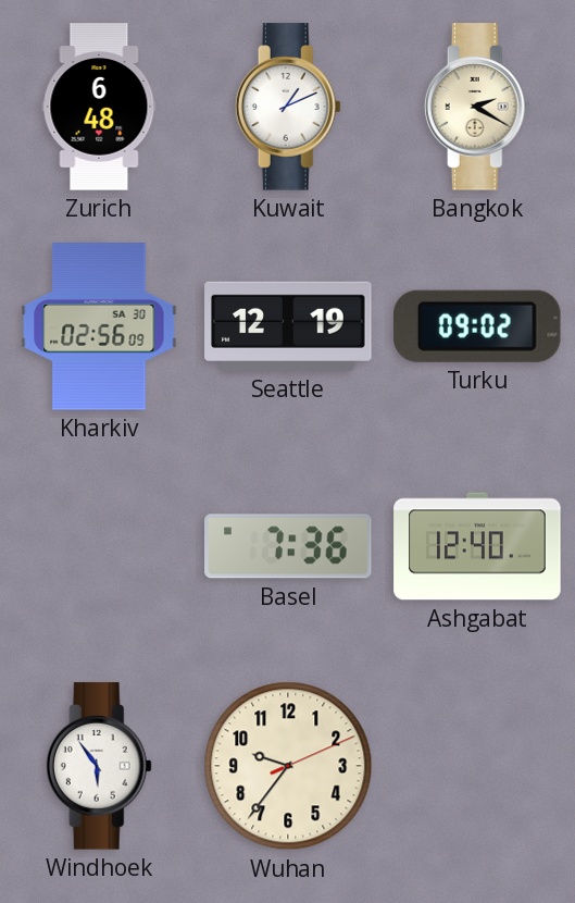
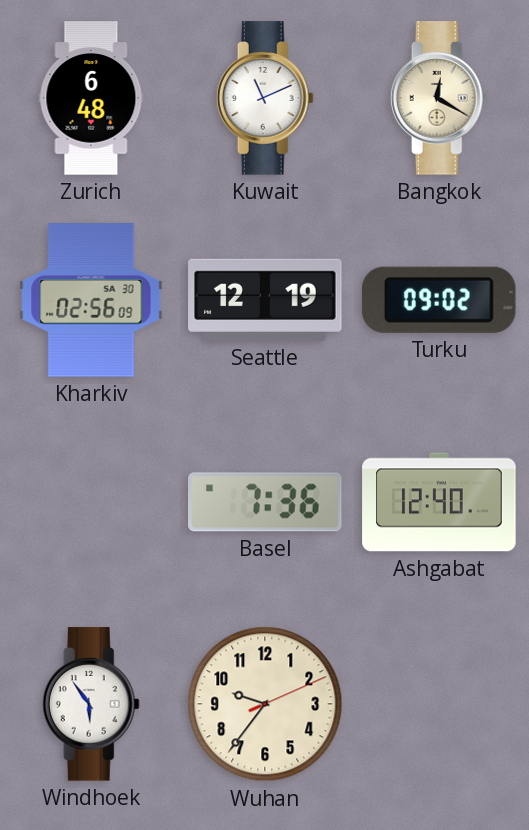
Kuwait: 1:11 -> 11:11
Bangkok: 2:20 -> 12:20
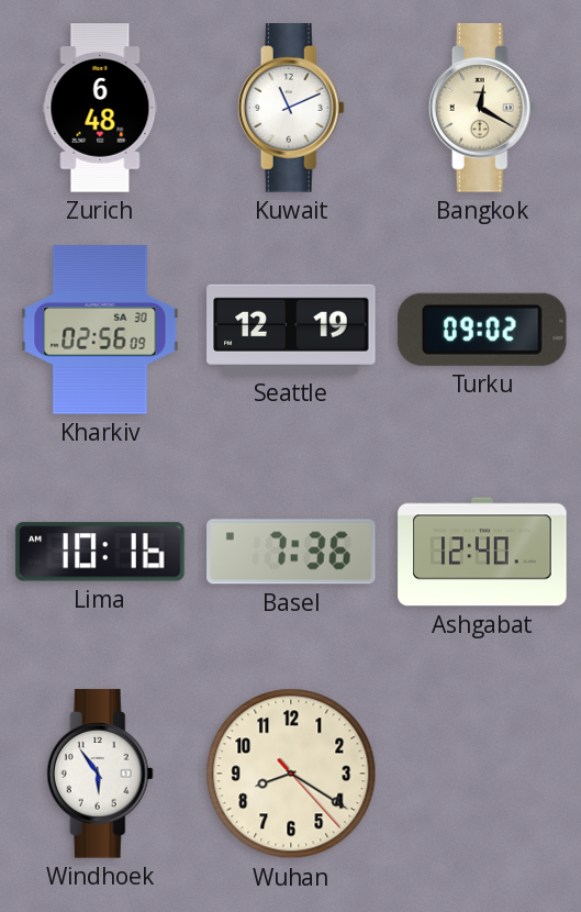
Lima: none -> 10:16
Wuhan: 9:36 -> 8:20
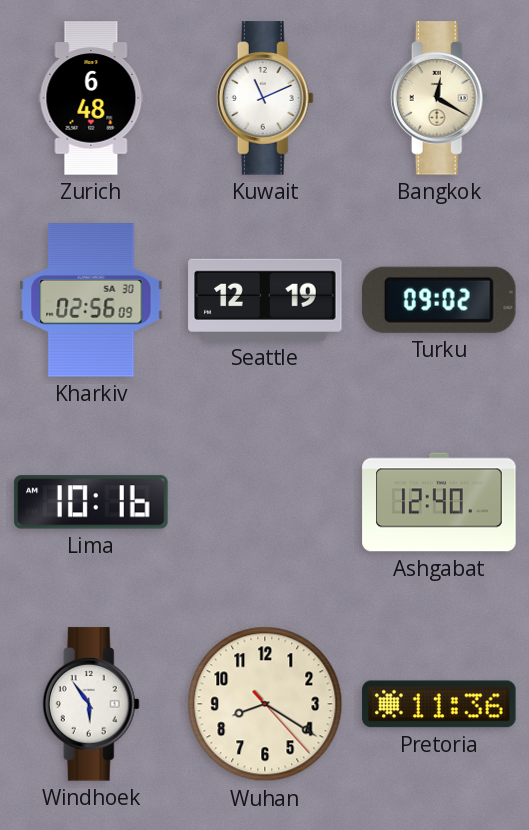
Basel: 7:36 -> none
Pretoria: none -> 11:36
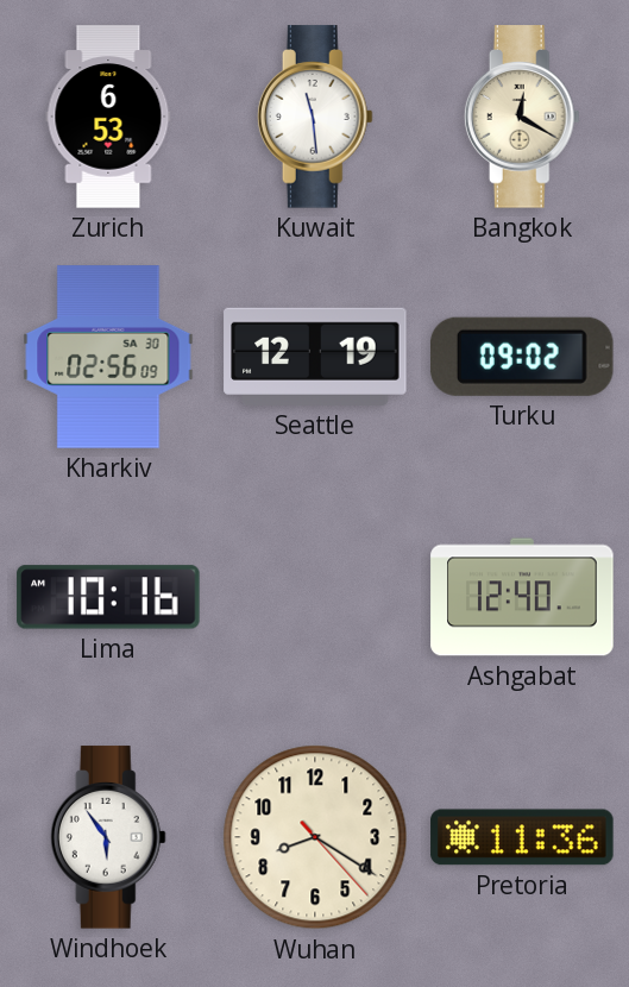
Zurich: 6:48 -> 6:53
Kuwait: 11:11 -> 11:29
